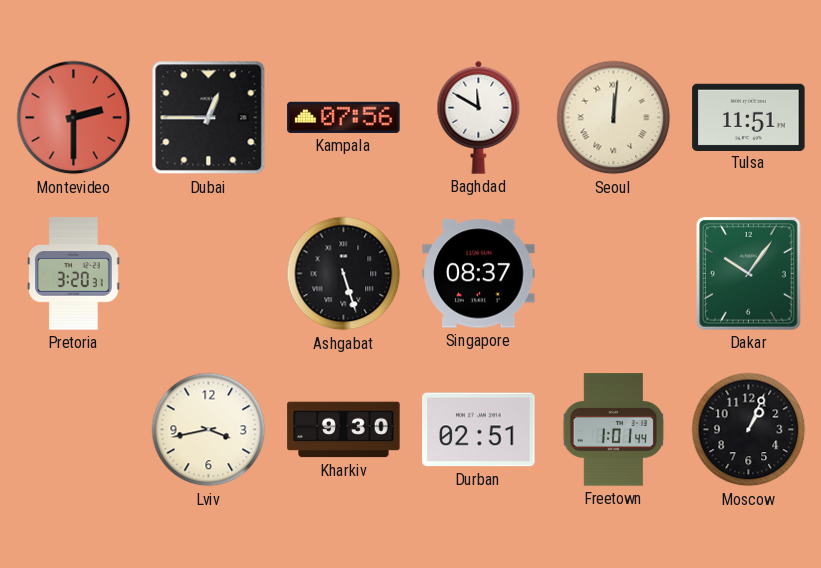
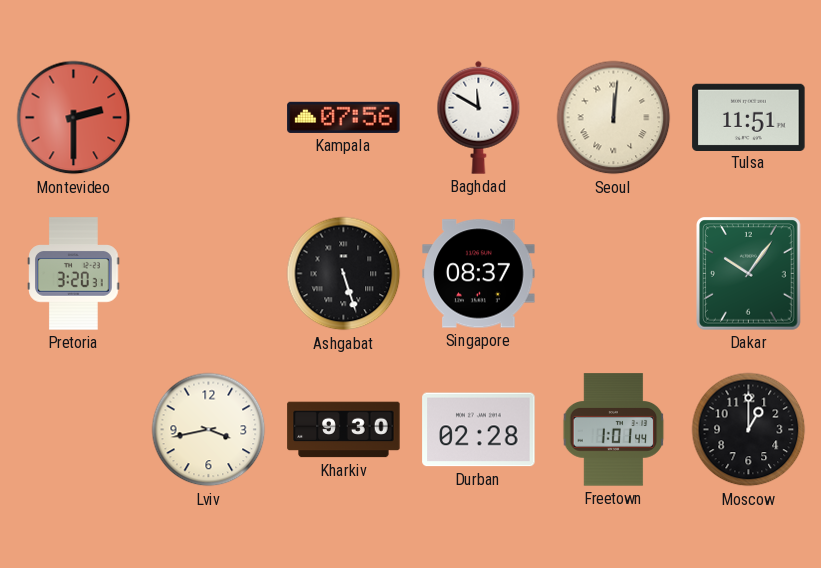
Dubai: 12:45 -> none
Durban: 02:51 -> 02:28
Moscow: 1:04 -> 1:00
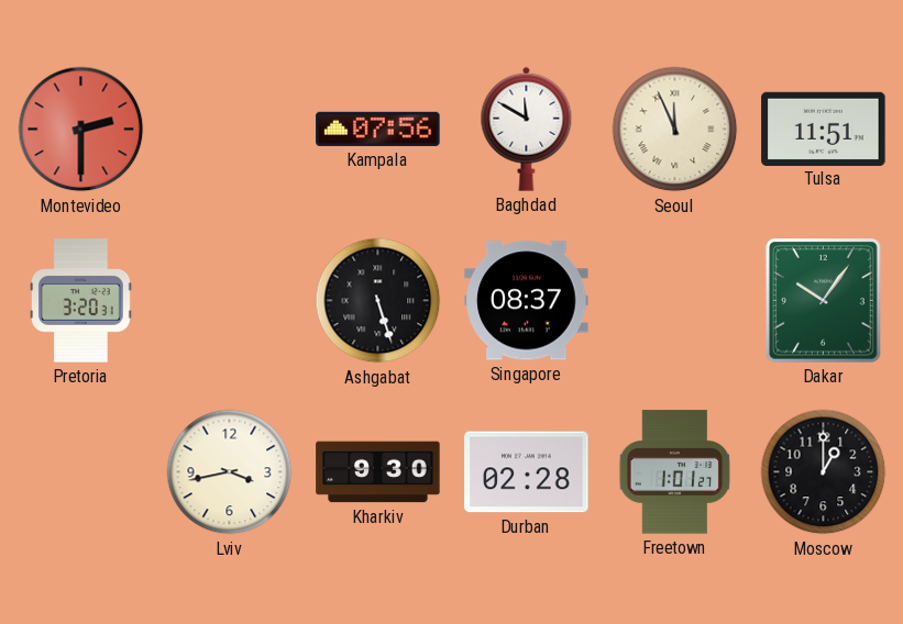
Seoul: 12:01 -> 11:56
Freetown: 1:01:44 -> 1:01:27
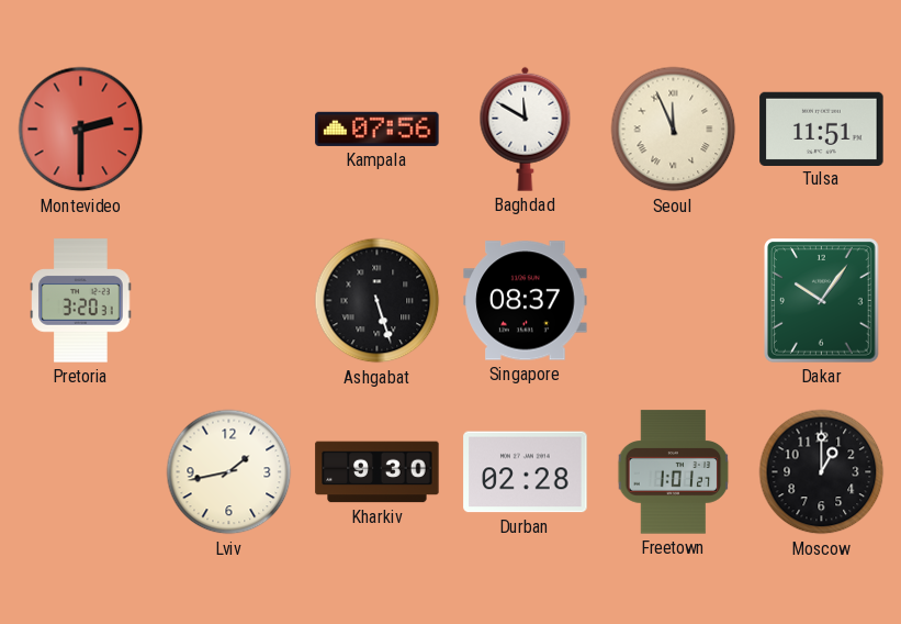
Lviv: 3:43 -> 1:43
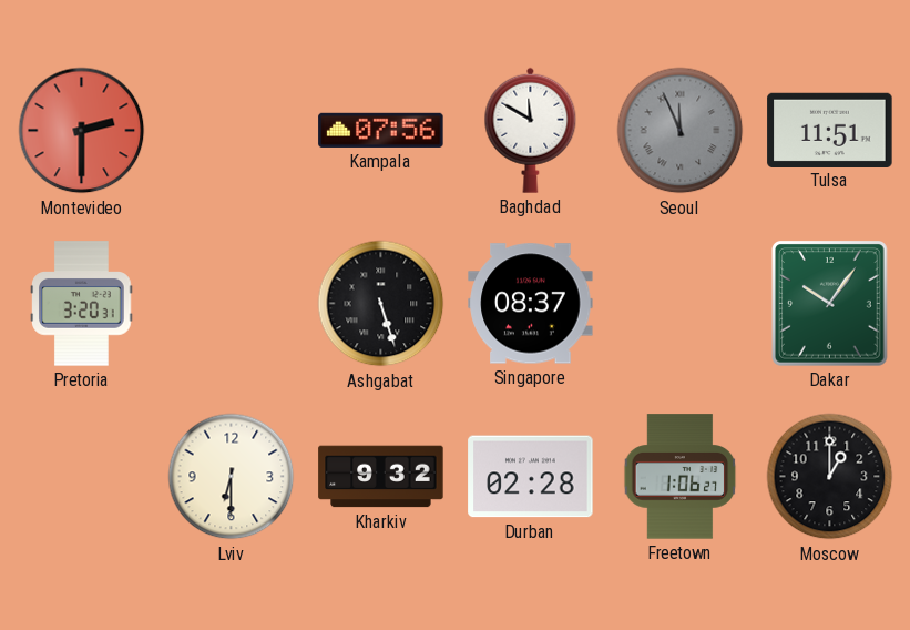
Seoul dial: cream -> grey
Lviv: 1:43 -> 6:30
Kharkiv: 9:30 -> 9:32
Freetown: 1:01 -> 1:06
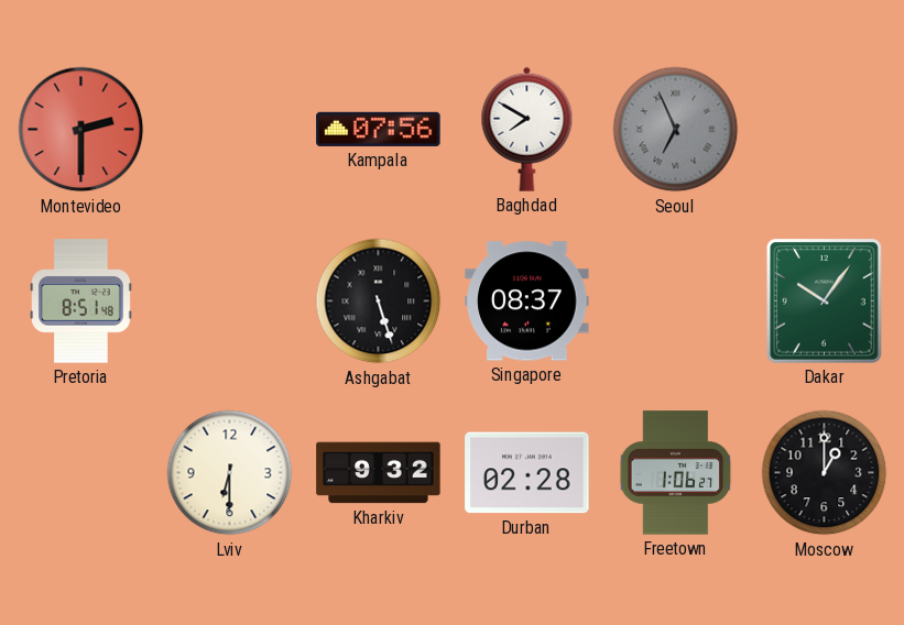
Baghdad: 11:50 -> 7:50
Seoul: 11:56 -> 6:56
Tulsa: 11:51 -> none
Pretoria: 3:20 -> 8:51
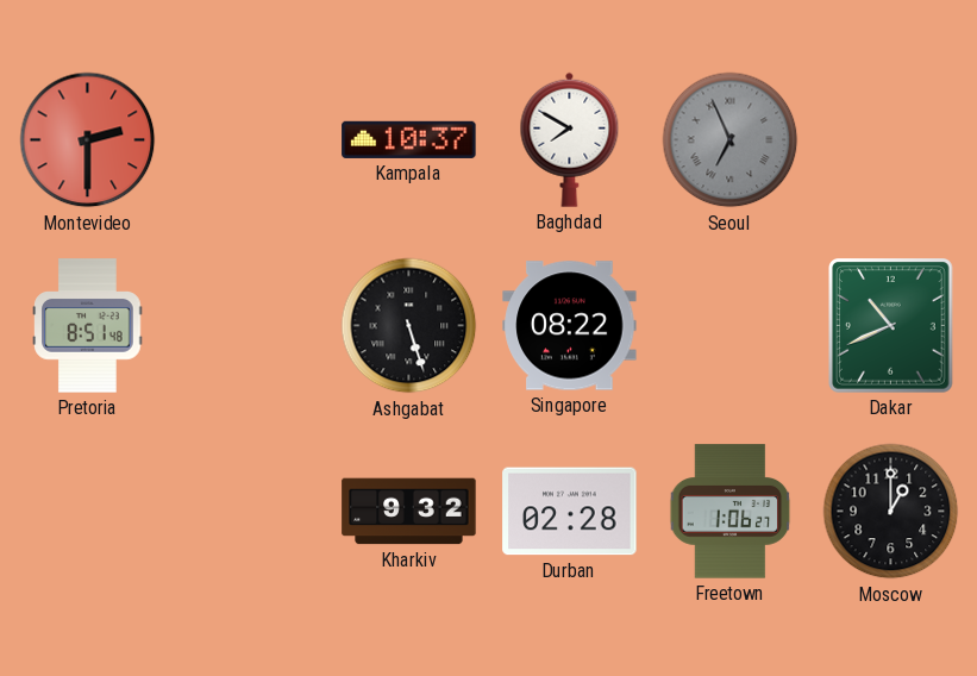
Kampala: 07:56 -> 10:37
Singapore: 08:37 -> 08:22
Dakar: 10:06 -> 10:41
Lviv: 6:30 -> none
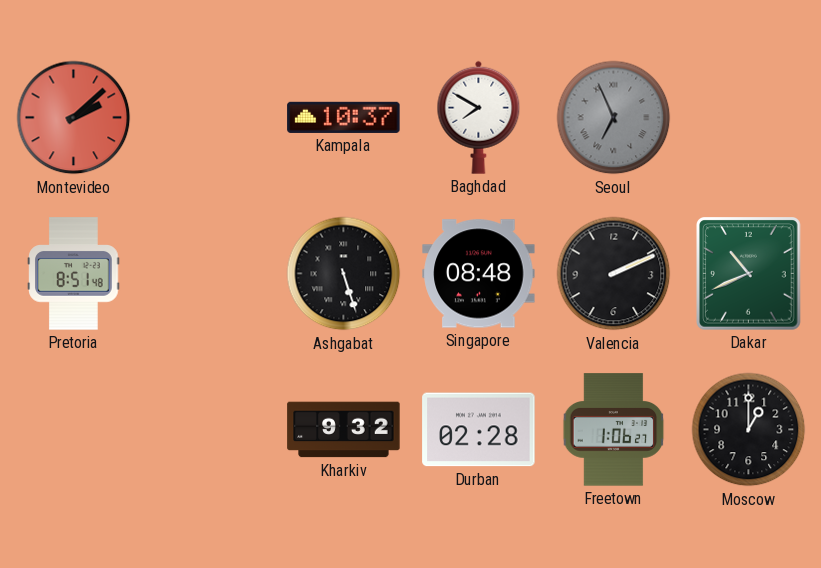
Montevideo: 2:30 -> 2:08
Singapore: 08:22 -> 08:48
Valencia: none -> 2:11
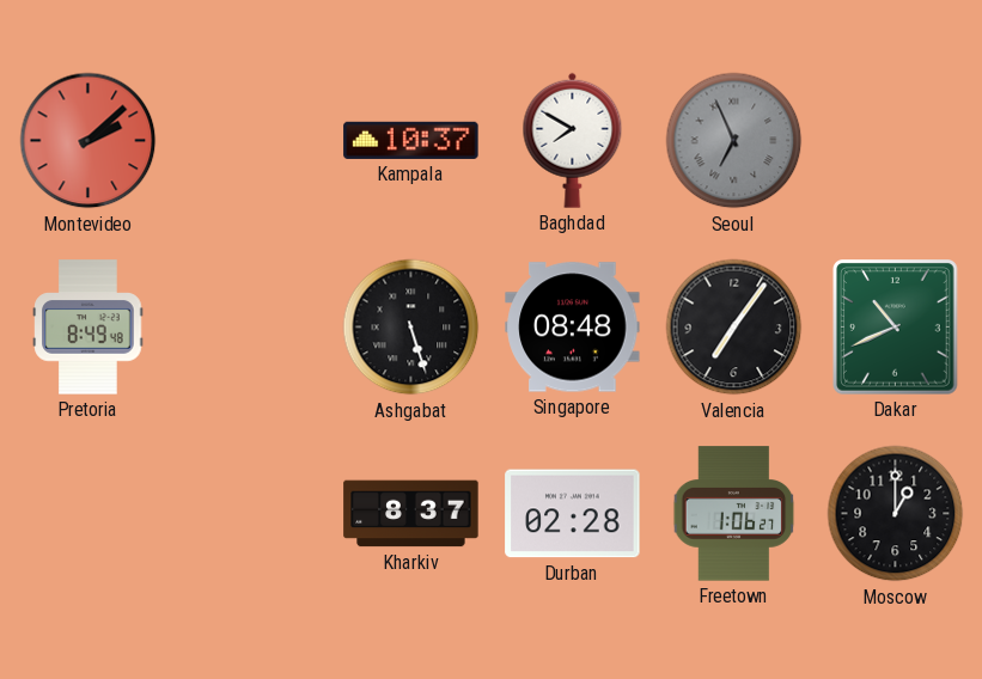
Pretoria: 8:51 -> 8:49
Valencia: 2:11 -> 7:06
Kharkiv: 9:32 -> 8:37
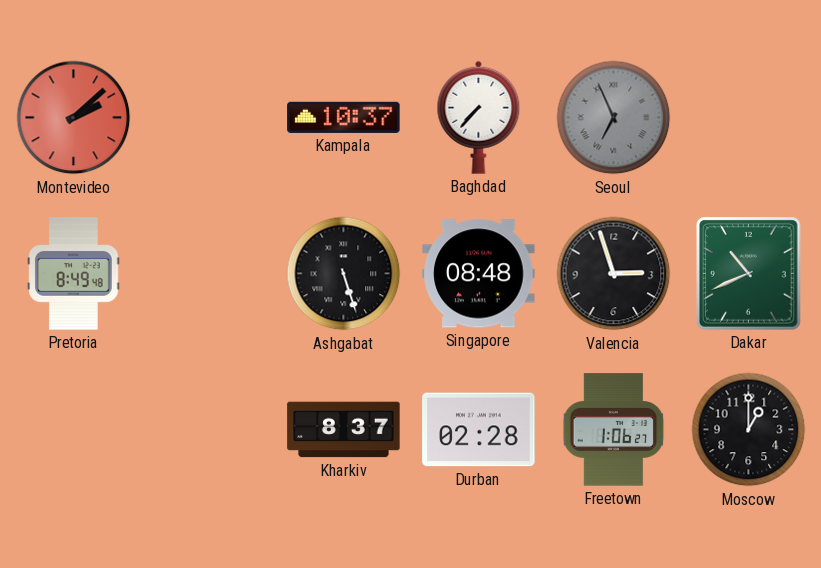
Baghdad: 7:50 -> 7:37
Valencia: 7:06 -> 2:57
